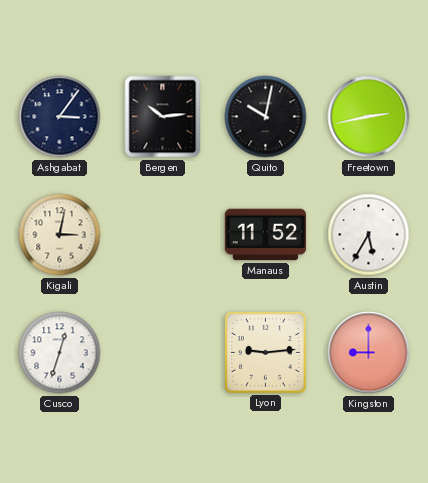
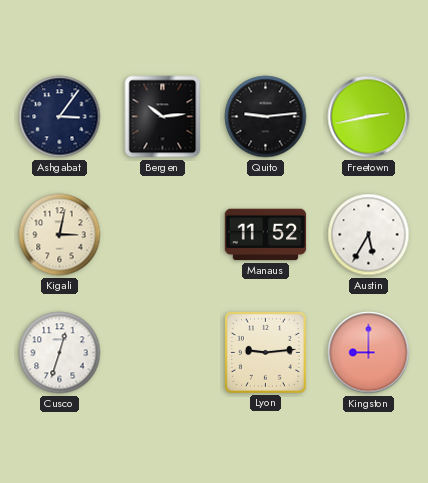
Quito: 10:02 -> 9:14
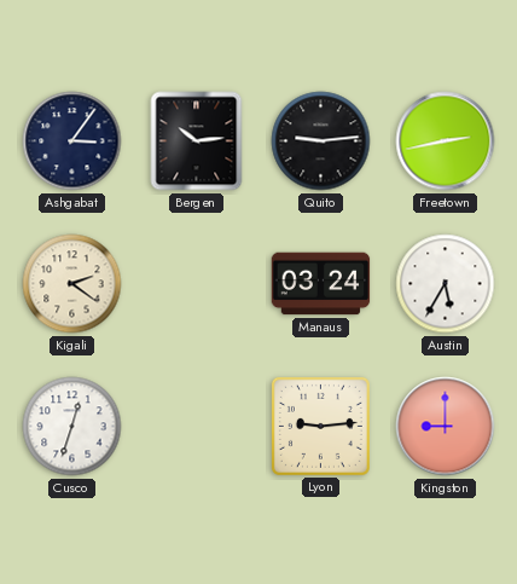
Kigali: 3:02 -> 2:21
Manaus: 11:52 -> 03:24
